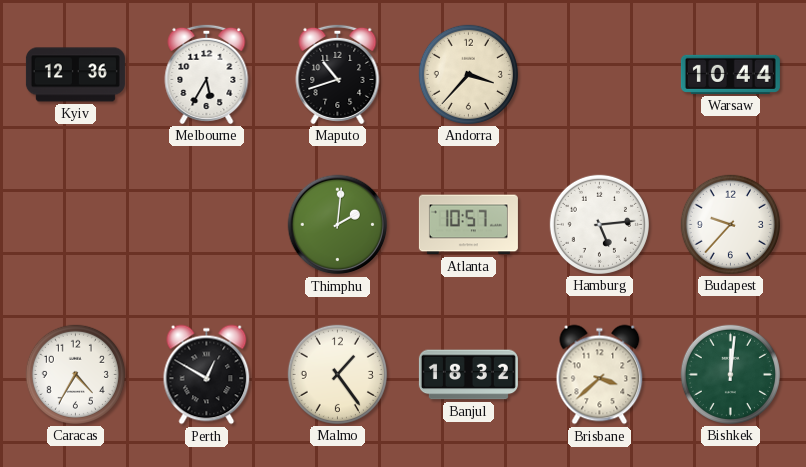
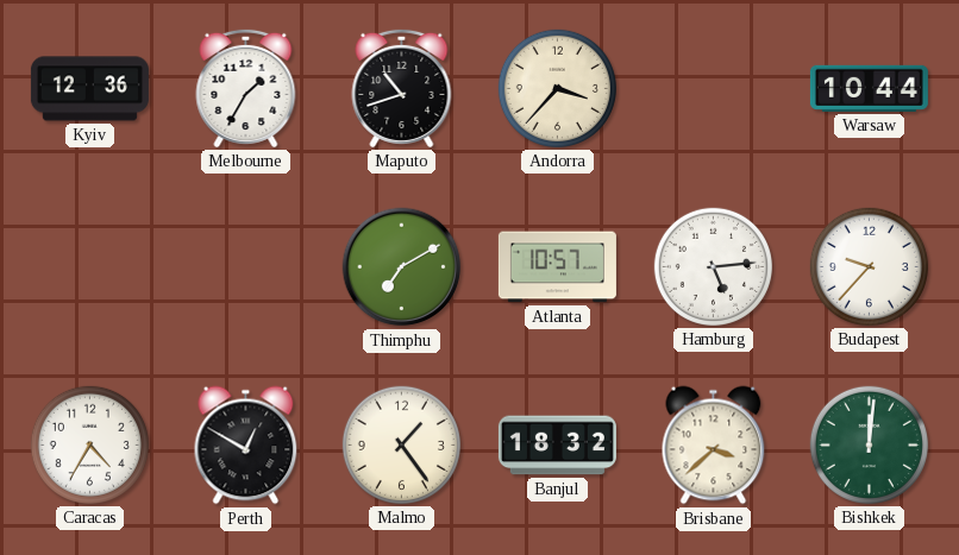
Melbourne: 5:35 -> 1:35
Thimphu: 2:01 -> 7:10
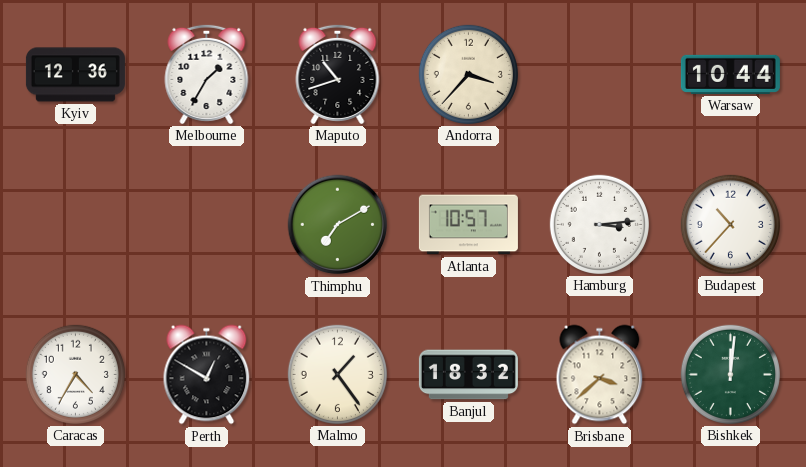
Hamburg: 5:14 -> 3:14
Budapest: 9:37 -> 10:37
